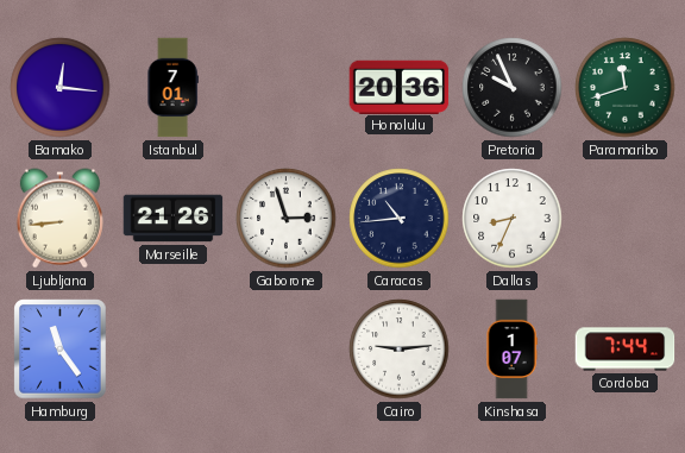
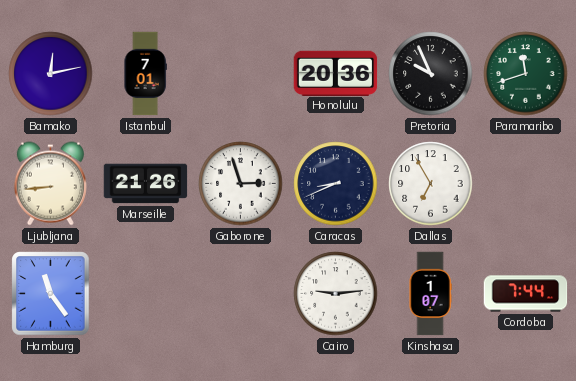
Bamako: 12:16 -> 12:13
Caracas: 10:44 -> 8:41
Dallas: 8:34 -> 6:55
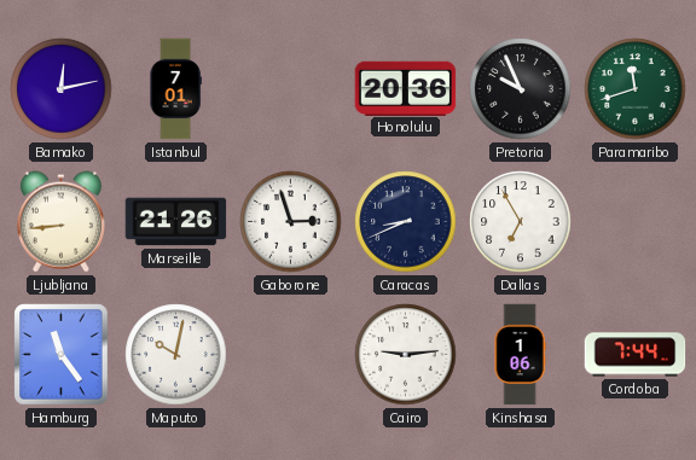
Maputo: none -> 10:02
Kinshasa: 1:07 -> 1:06
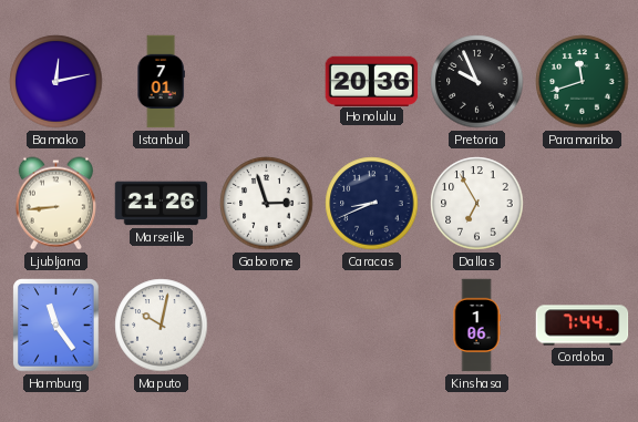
Cairo: 9:14 -> none
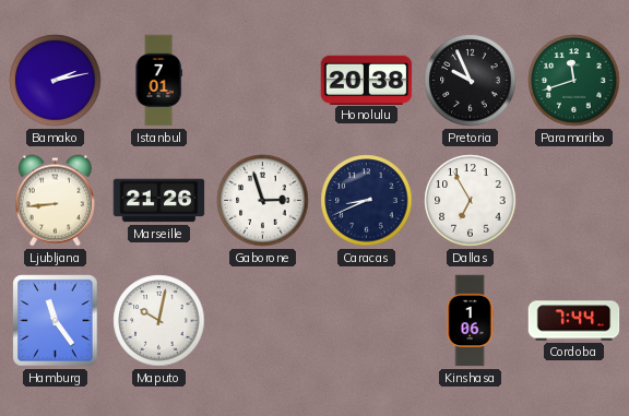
Bamako: 12:13 -> 2:13
Honolulu: 20:36 -> 20:38
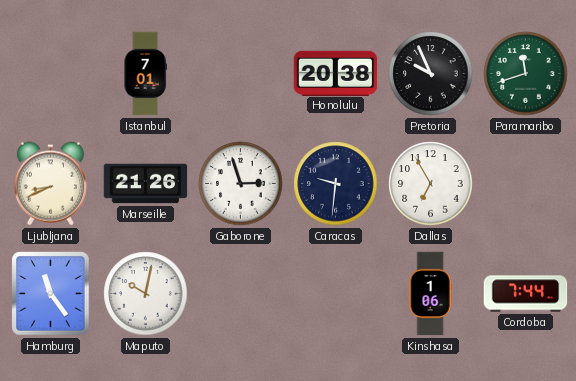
Bamako: 2:13 -> none
Ljubljana: 8:44 -> 8:41
Caracas: 8:41 -> 9:31
